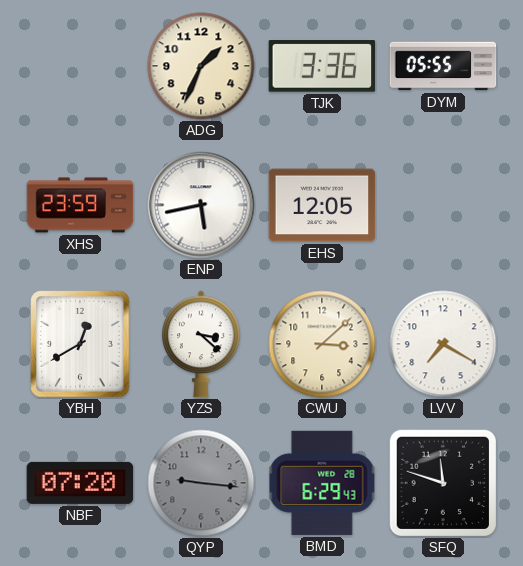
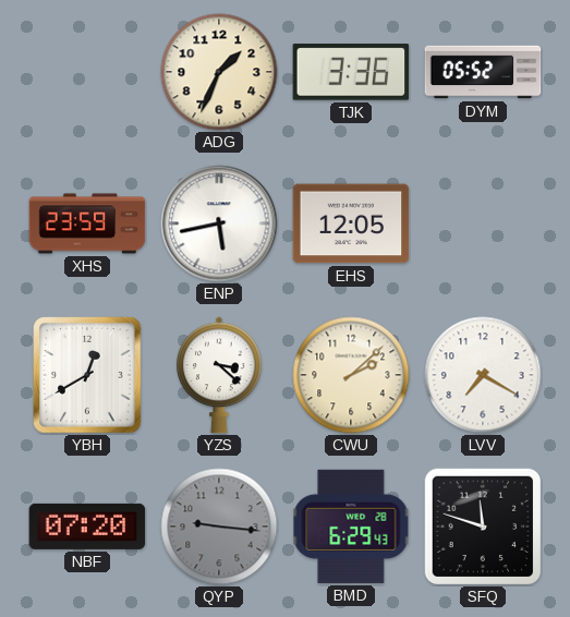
DYM: 05:55 -> 05:52
CWU: 3:08 -> 2:08
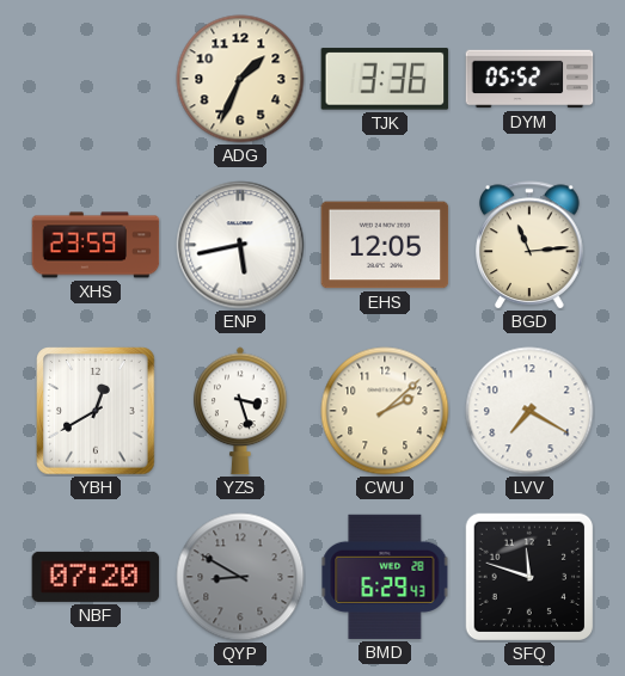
BGD: none -> 11:14
YZS: 3:22 -> 3:27
QYP: 9:16 -> 8:50
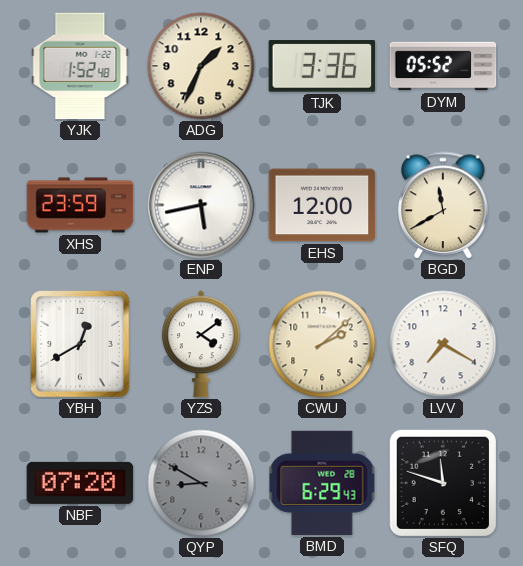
YJK: none -> 1:52
EHS: 12:05 -> 12:00
BGD: 11:14 -> 11:40
YZS: 3:27 -> 4:09
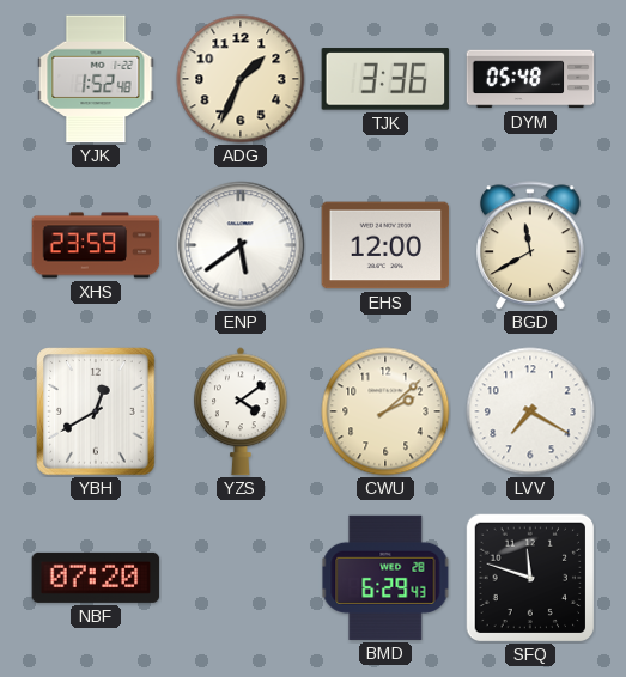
DYM: 05:52 -> 05:48
ENP: 5:43 -> 5:39
QYP: 8:50 -> none
